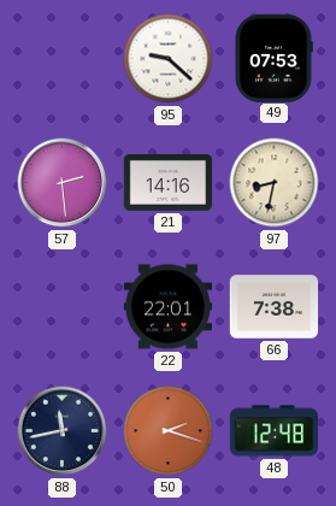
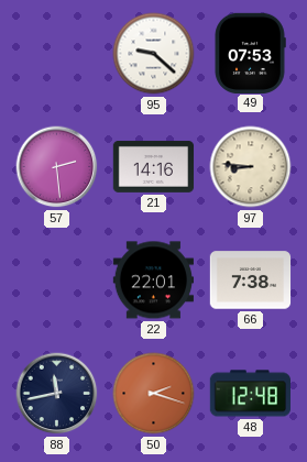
97: 8:32 -> 8:46
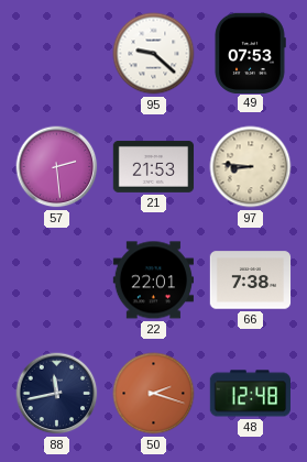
21: 14:16 -> 21:53
